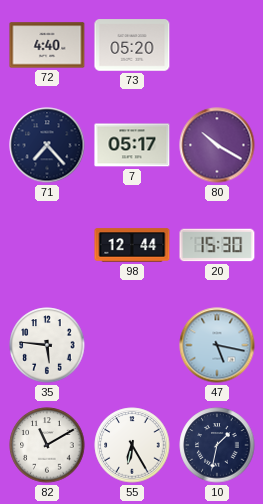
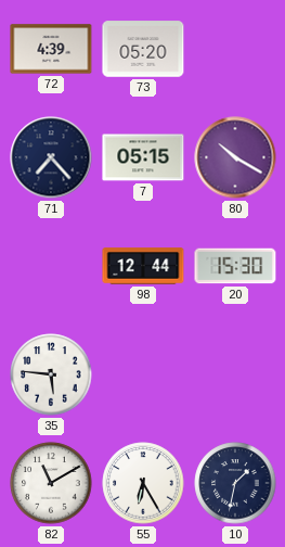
72: 4:40 -> 4:39
7: 05:17 -> 05:15
47: 5:17 -> none
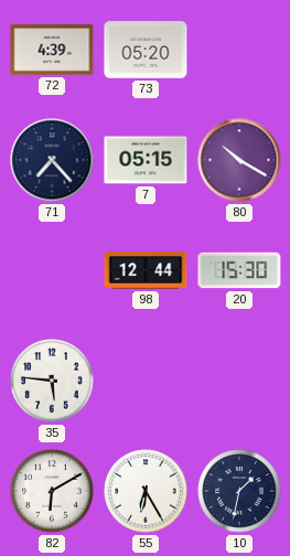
82: 11:10 -> 6:10
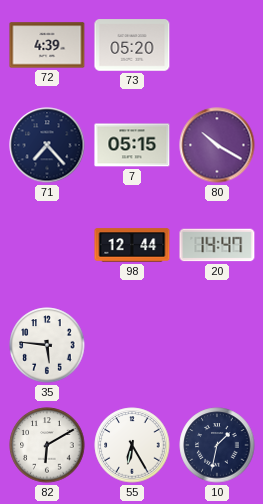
20: 15:30 -> 14:47
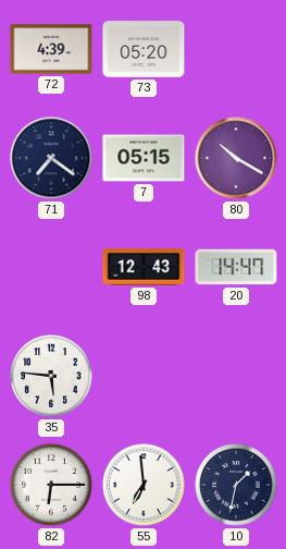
71: 7:23 -> 7:21
98: 12:44 -> 12:43
82: 6:10 -> 6:15
55: 6:25 -> 6:59
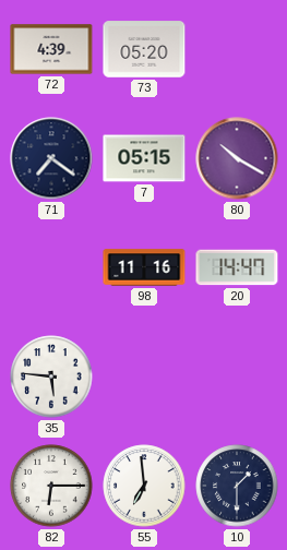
98: 12:43 -> 11:16
10: 1:32 -> 1:30
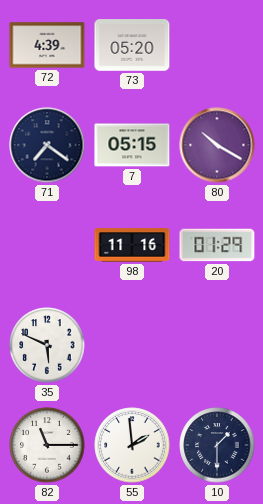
20: 14:47 -> 01:29
35: 5:46 -> 5:49
82: 6:15 -> 11:15
55: 6:59 -> 1:59
